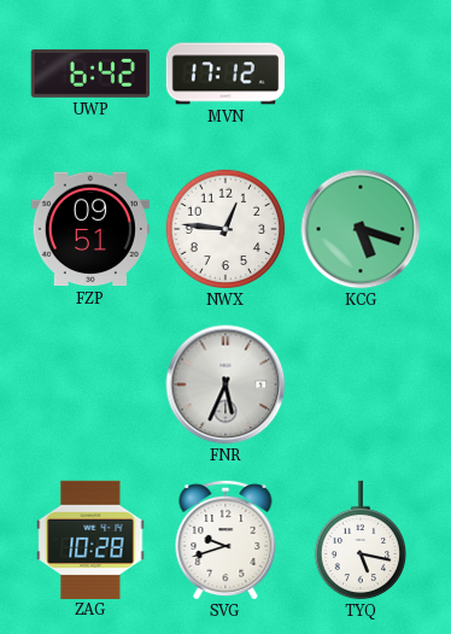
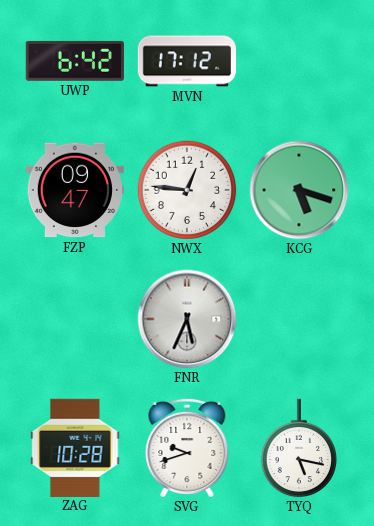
FZP: 09:51 -> 09:47
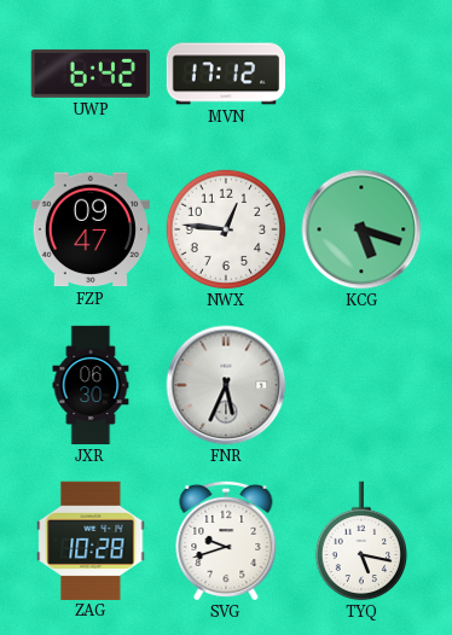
JXR: none -> 06:30
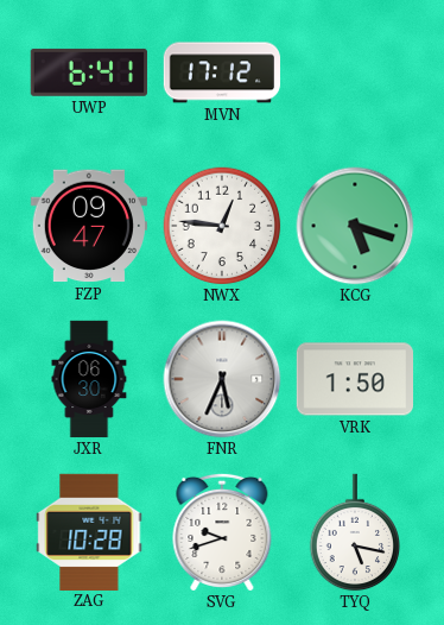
UWP: 6:42 -> 6:41
VRK: none -> 1:50
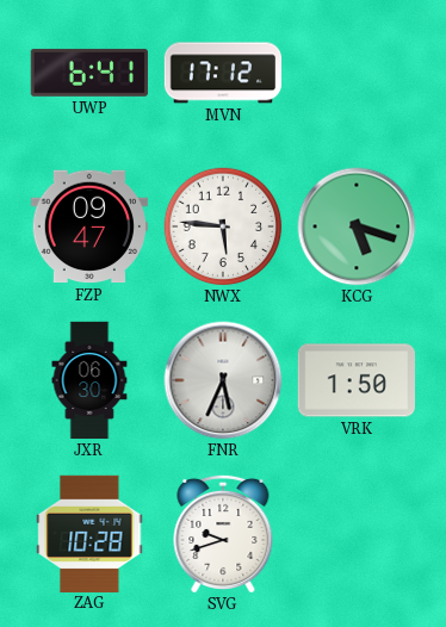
NWX: 12:46 -> 5:46
TYQ: 5:17 -> none
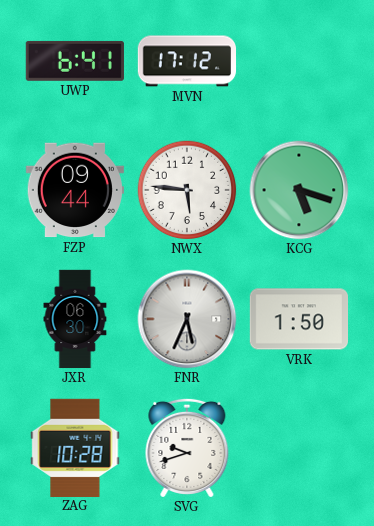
FZP: 09:47 -> 09:44
